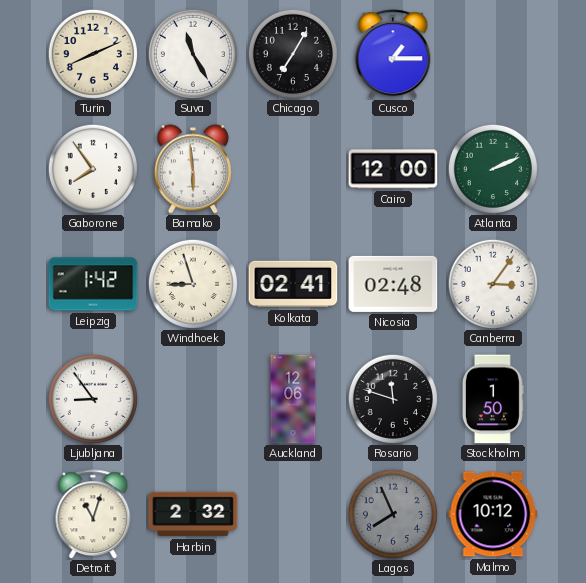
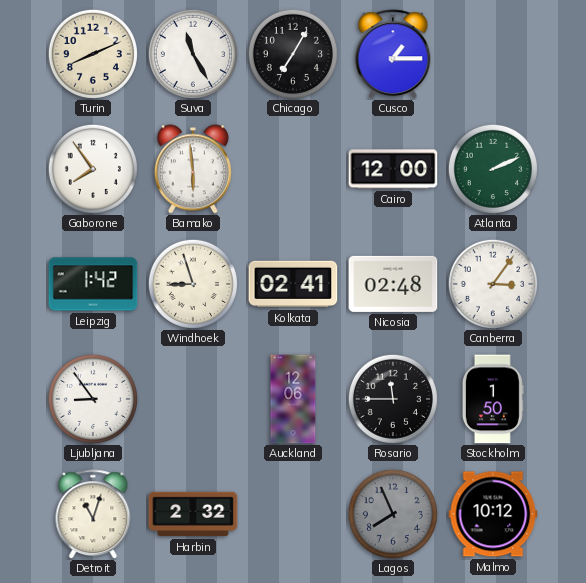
Rosario: 11:48 -> 11:45
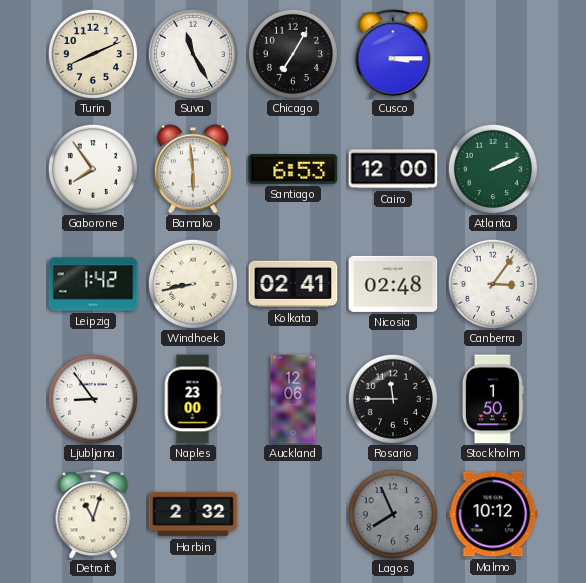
Cusco: 1:15 -> 3:15
Santiago: none -> 6:53
Windhoek: 8:57 -> 8:43
Naples: none -> 23:00
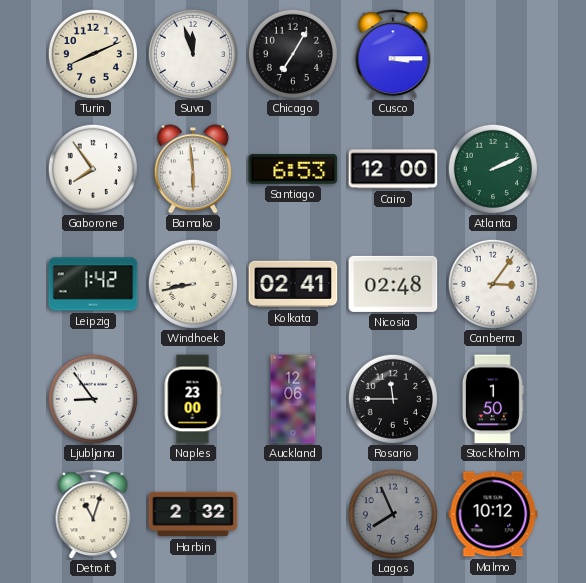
Suva: 11:25 -> 11:57
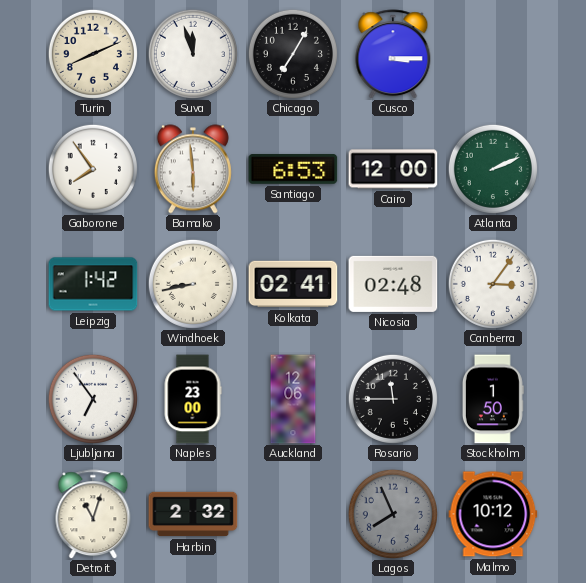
Ljubljana: 8:54 -> 6:54
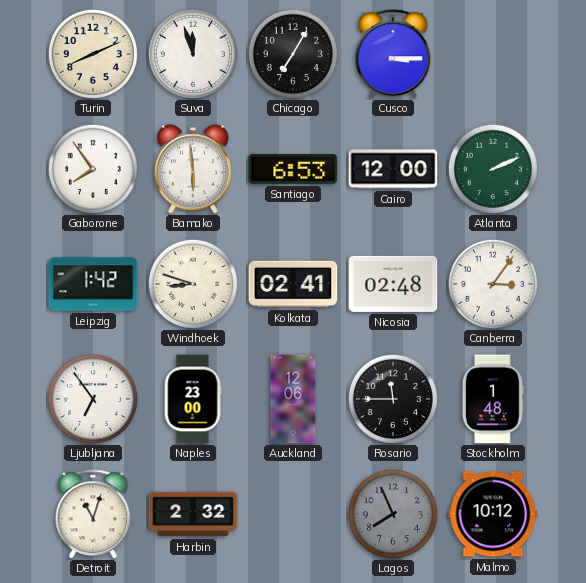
Windhoek: 8:43 -> 8:48
Stockholm: 1:50 -> 1:48
